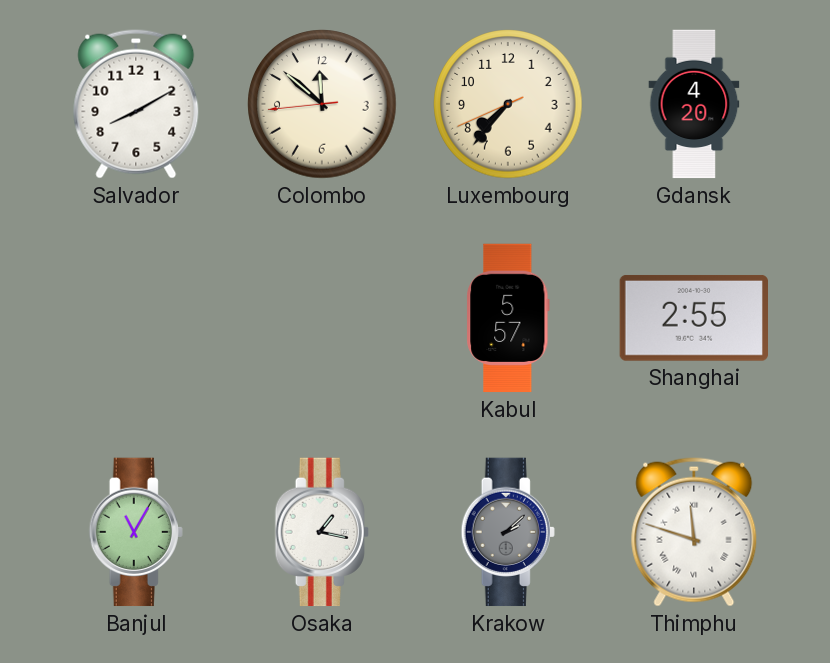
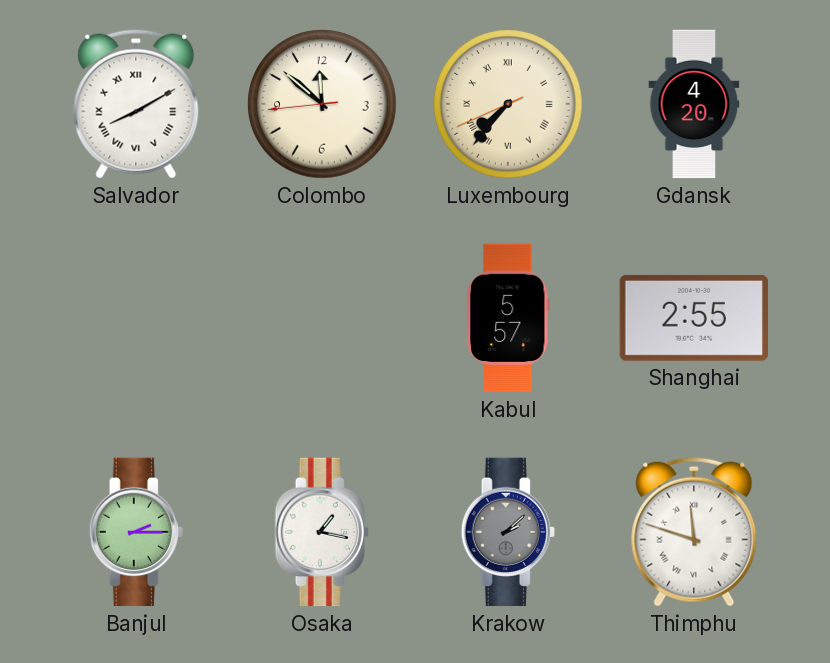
Salvador numerals: Arabic -> Roman
Luxembourg numerals: Arabic -> Roman
Banjul: 11:05 -> 2:15
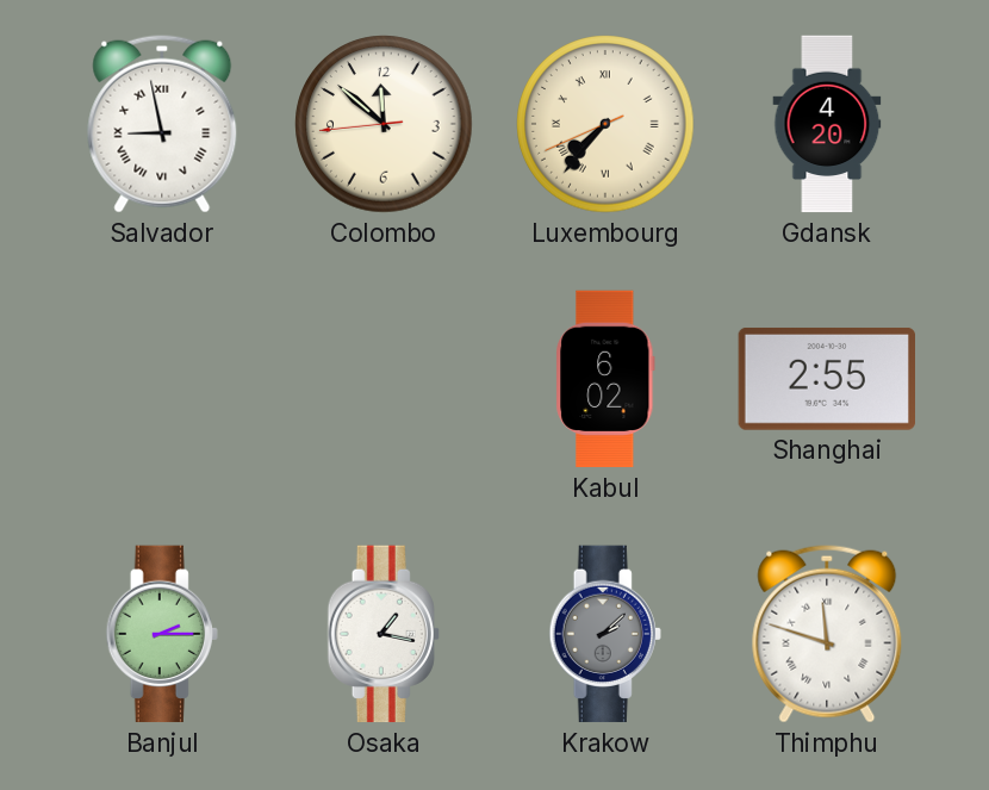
Salvador: 8:10 -> 8:58
Kabul: 5:57 -> 6:02
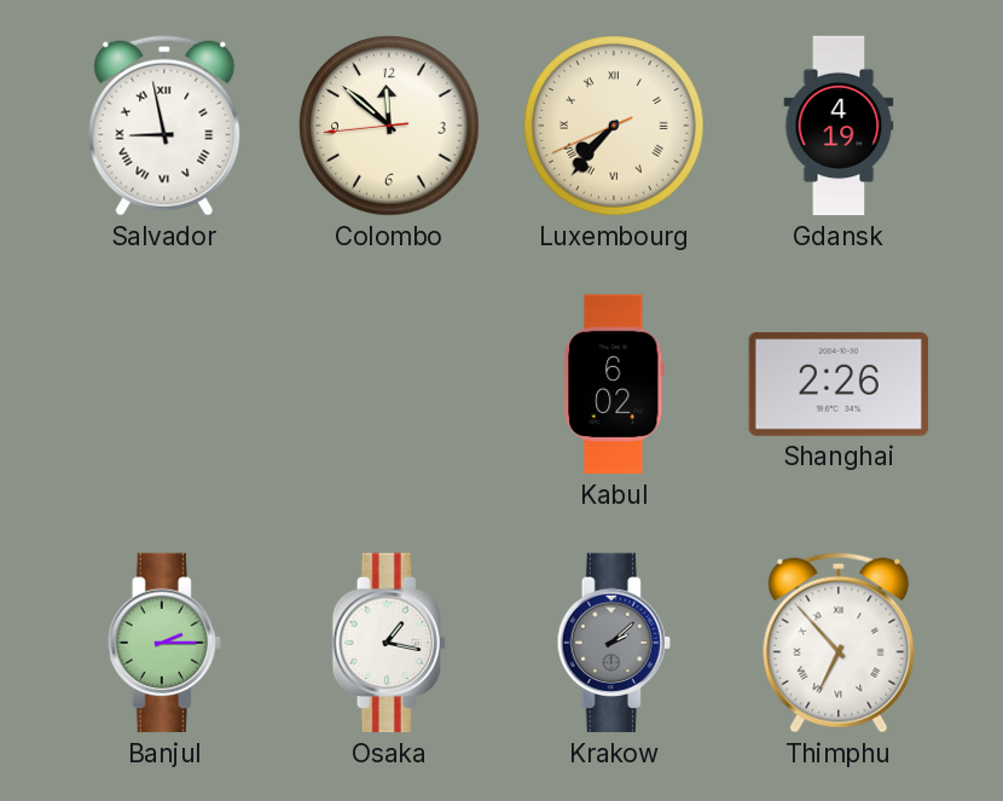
Gdansk: 4:20 -> 4:19
Shanghai: 2:55 -> 2:26
Thimphu: 11:48 -> 6:53
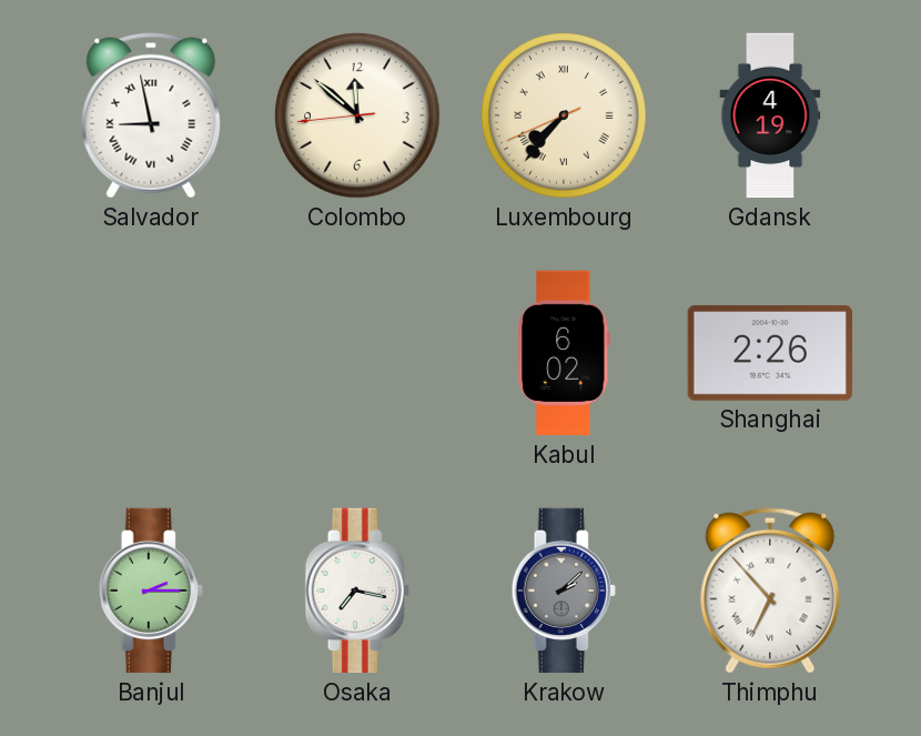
Osaka: 1:17 -> 7:17
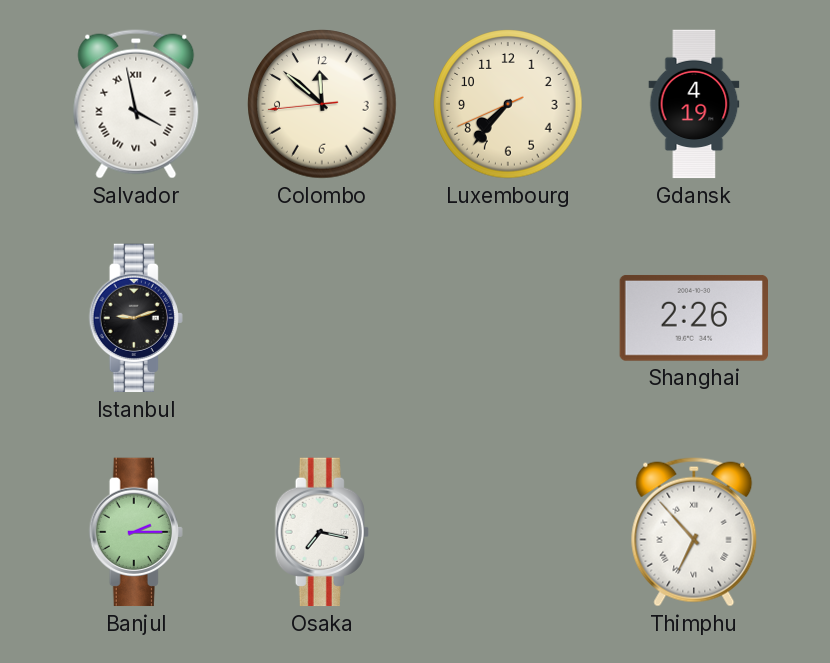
Salvador: 8:58 -> 3:58
Luxembourg numerals: Roman -> Arabic
Istanbul: none -> 9:12
Kabul: 6:02 -> none
Krakow: 2:08 -> none
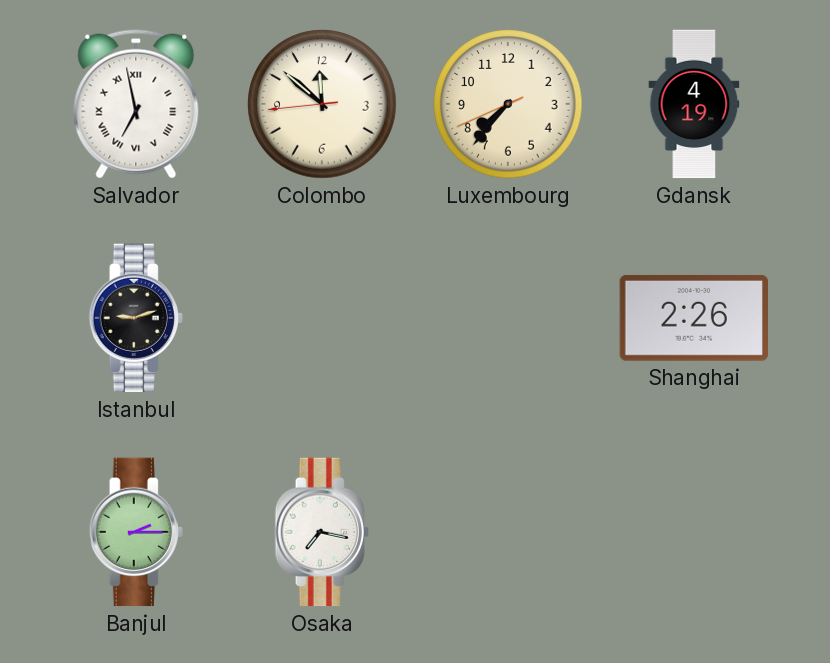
Salvador: 3:58 -> 6:58
Thimphu: 6:53 -> none
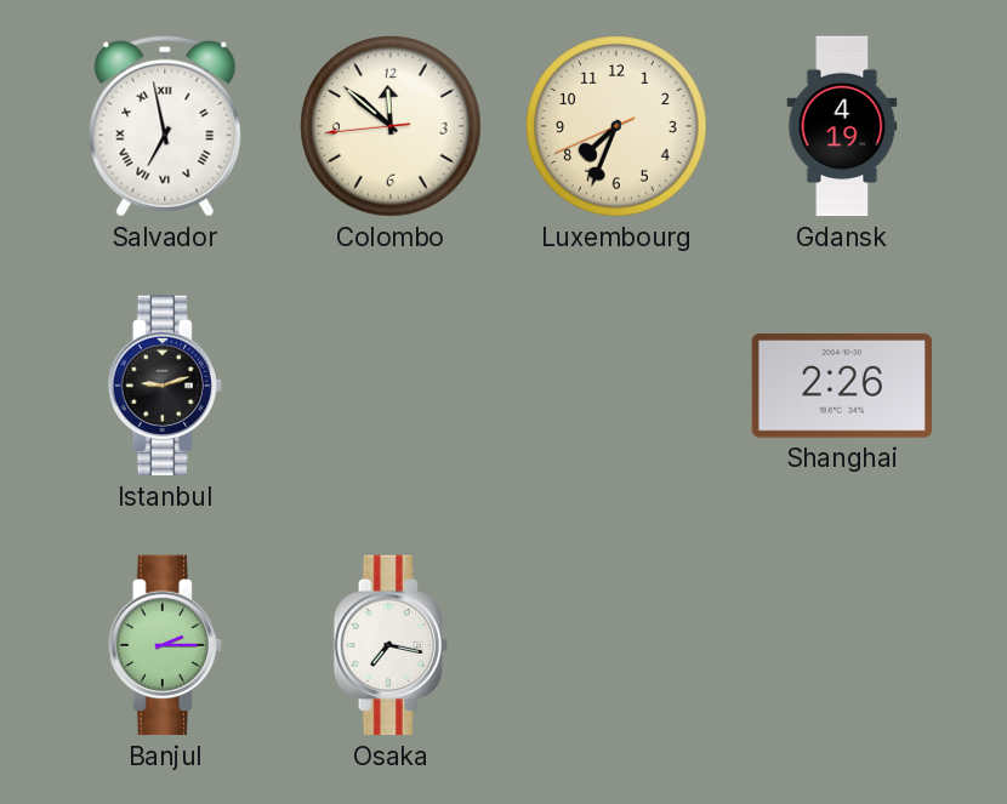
Luxembourg: 7:36 -> 7:33
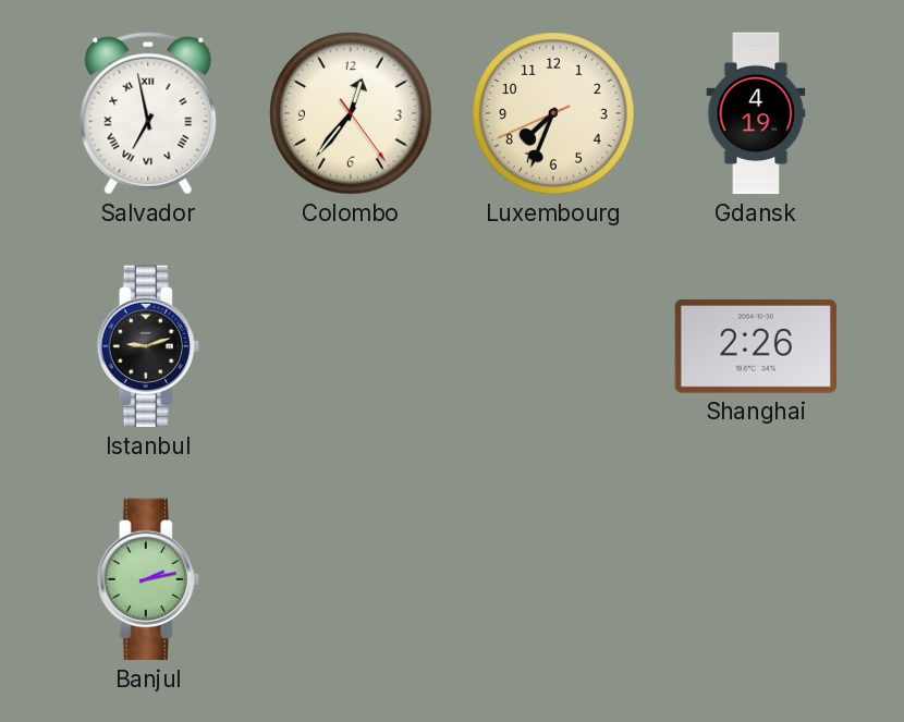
Colombo: 11:51 -> 12:36
Banjul: 2:15 -> 2:13
Osaka: 7:17 -> none
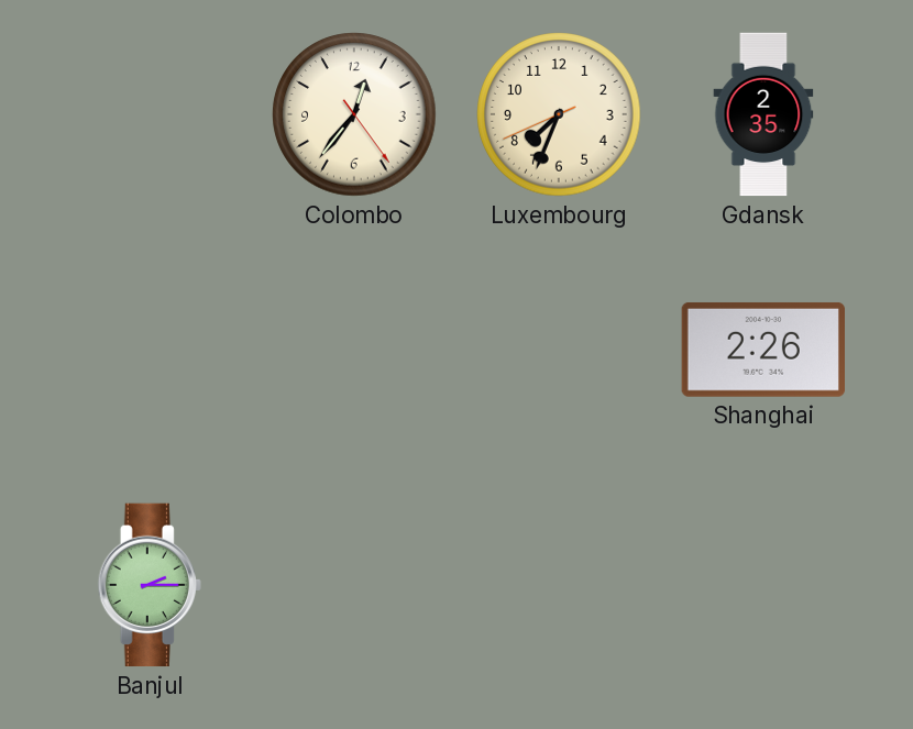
Salvador: 6:58 -> none
Gdansk: 4:19 -> 2:35
Istanbul: 9:12 -> none
Banjul: 2:13 -> 2:15
